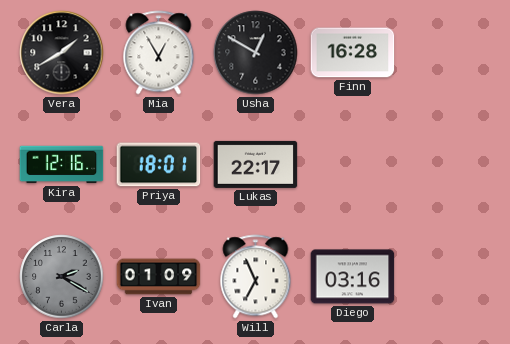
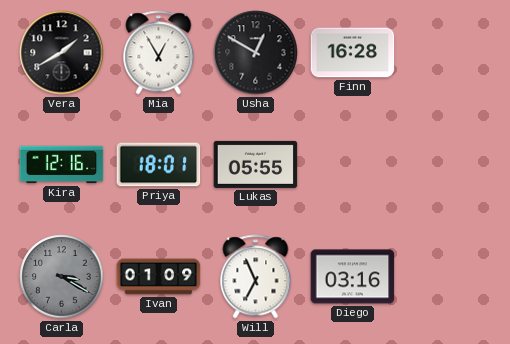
Lukas: 22:17 -> 05:55
Carla: 2:20 -> 3:20
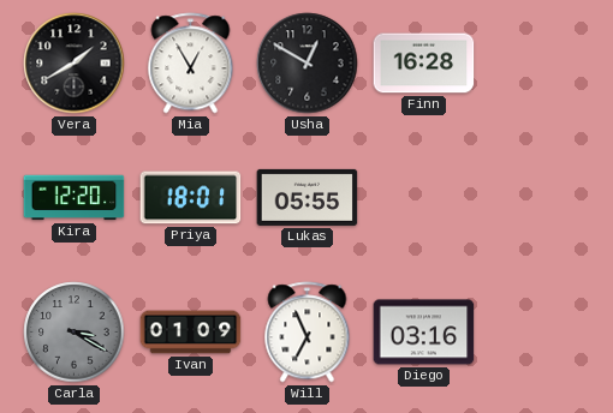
Kira: 12:16 -> 12:20
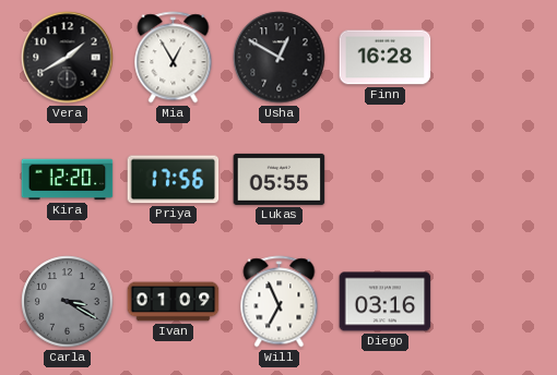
Priya: 18:01 -> 17:56
